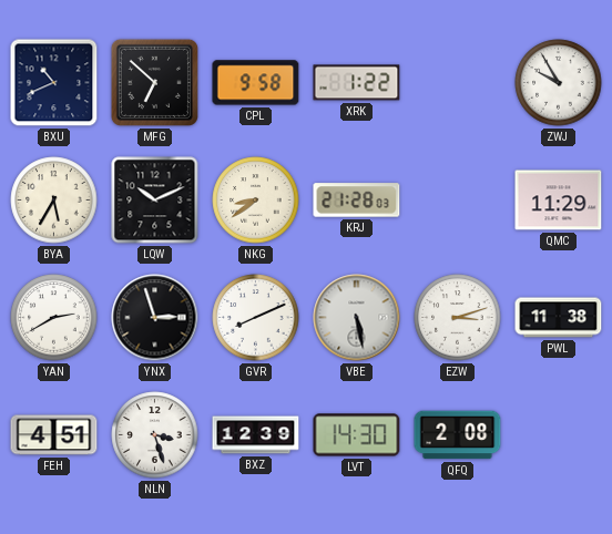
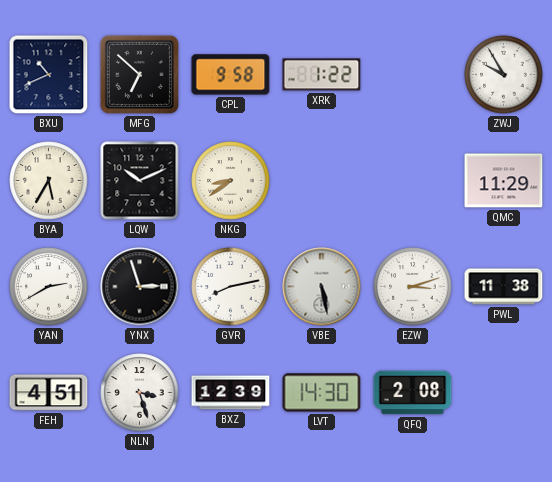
KRJ: 21:28 -> none
GVR: 8:11 -> 8:13
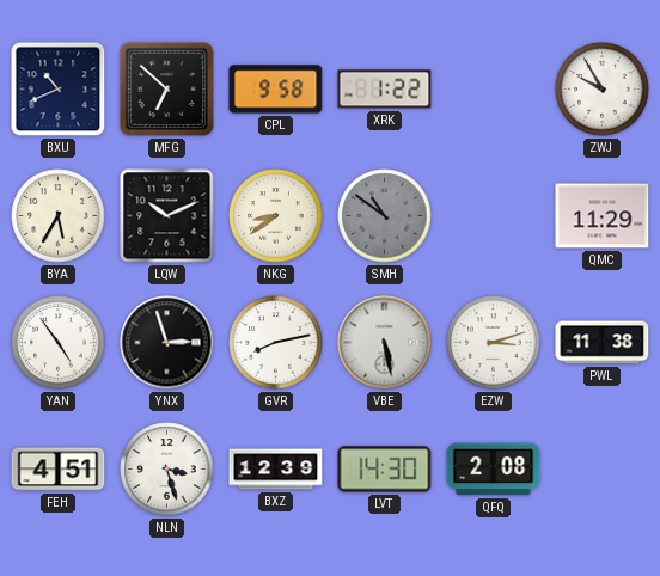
SMH: none -> 10:51
YAN: 2:40 -> 4:54
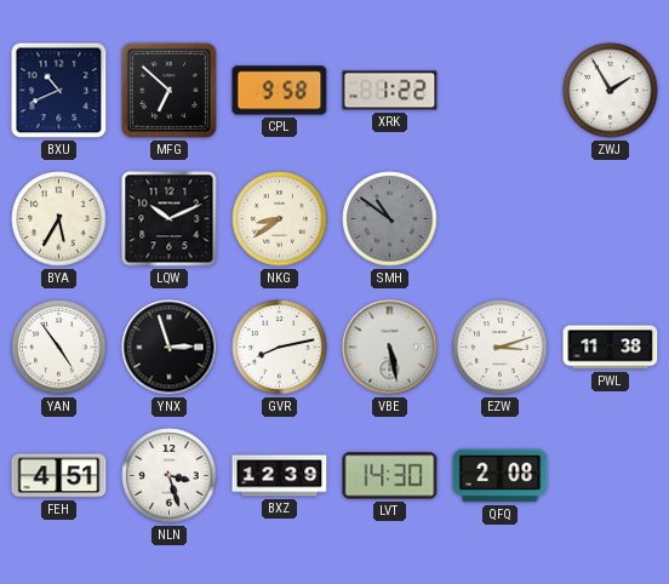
ZWJ: 9:55 -> 1:55
QMC: 11:29 -> none
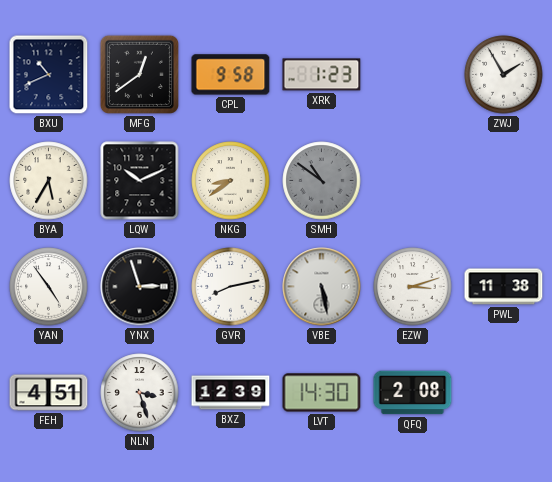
MFG: 6:52 -> 12:39
XRK: 1:22 -> 1:23
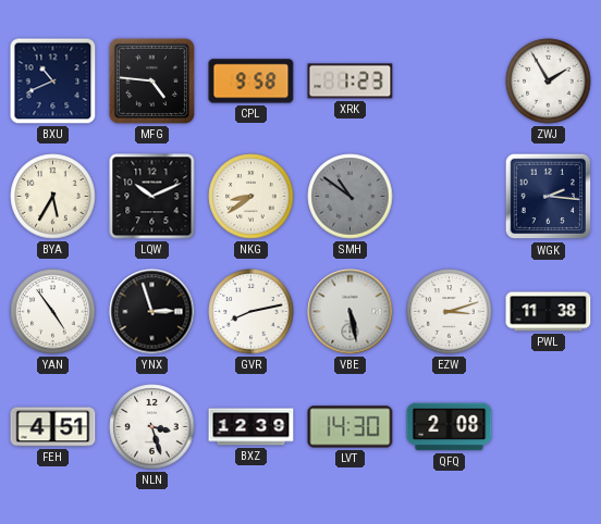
MFG: 12:39 -> 4:46
WGK: none -> 2:16
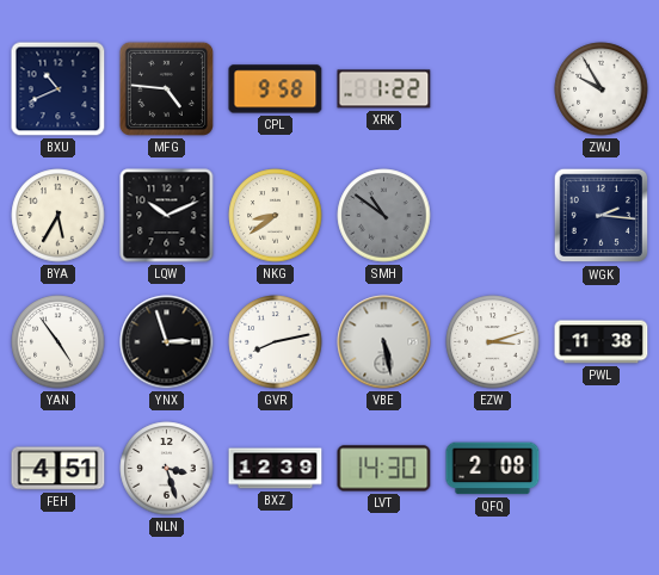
XRK: 1:23 -> 1:22
ZWJ: 1:55 -> 9:55
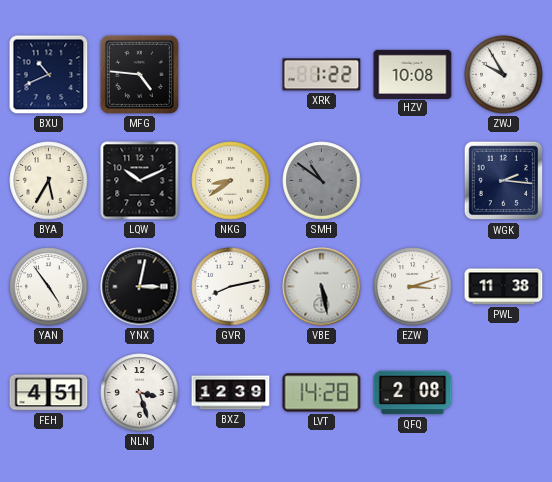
CPL: 9:58 -> none
HZV: none -> 10:08
YNX: 2:57 -> 3:02
LVT: 14:30 -> 14:28
